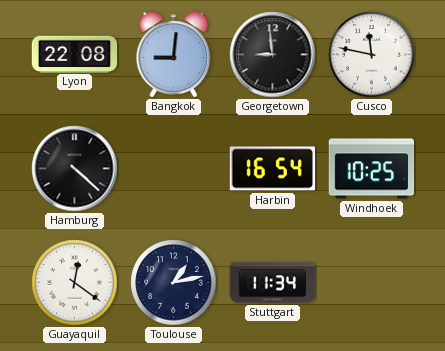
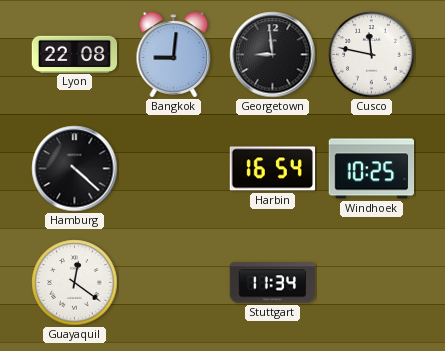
Toulouse: 1:13 -> none
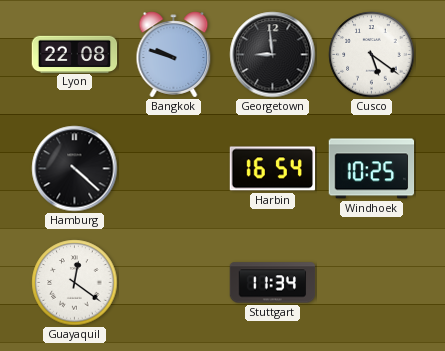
Bangkok: 9:01 -> 9:48
Cusco: 11:47 -> 5:21
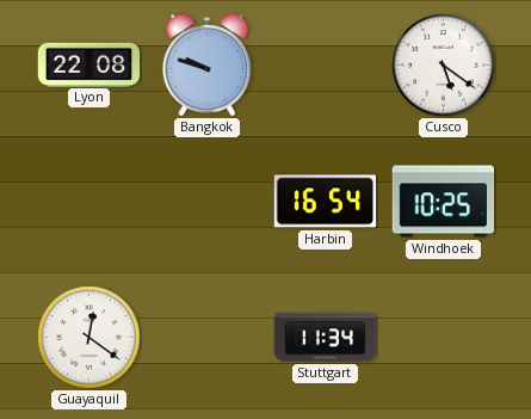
Georgetown: 8:59 -> none
Hamburg: 4:22 -> none
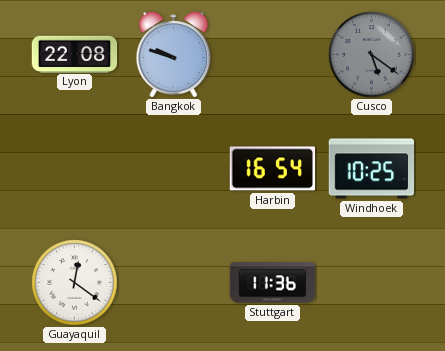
Cusco dial: white -> grey
Stuttgart: 11:34 -> 11:36
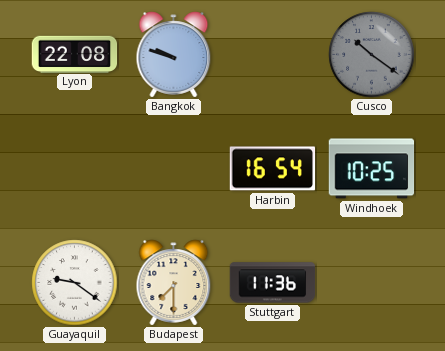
Cusco: 5:21 -> 10:21
Guayaquil: 12:21 -> 9:21
Budapest: none -> 7:30
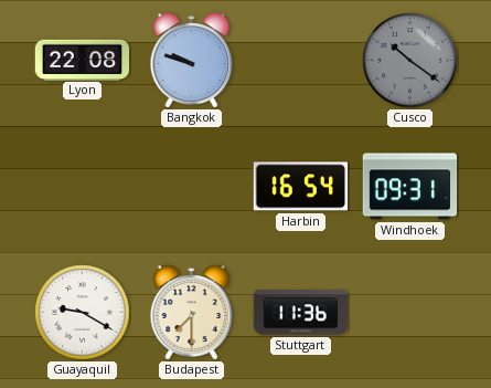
Windhoek: 10:25 -> 09:31
Guayaquil: 9:21 -> 9:20
